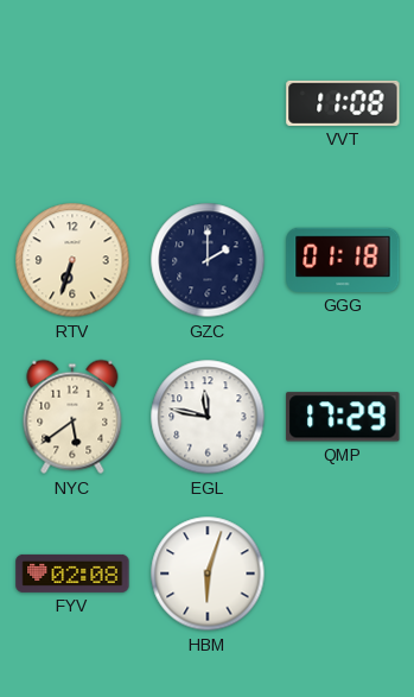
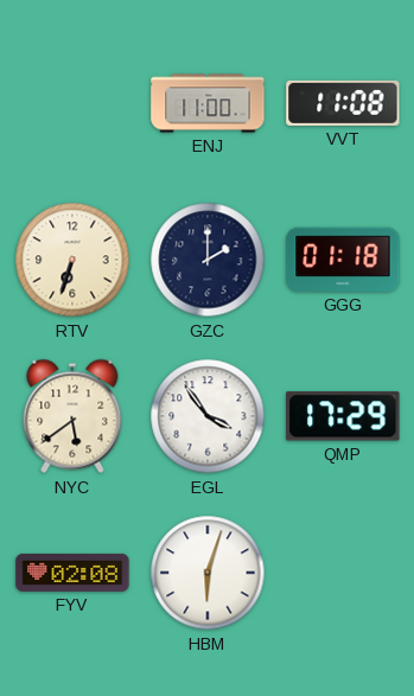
ENJ: none -> 11:00
EGL: 11:47 -> 3:54
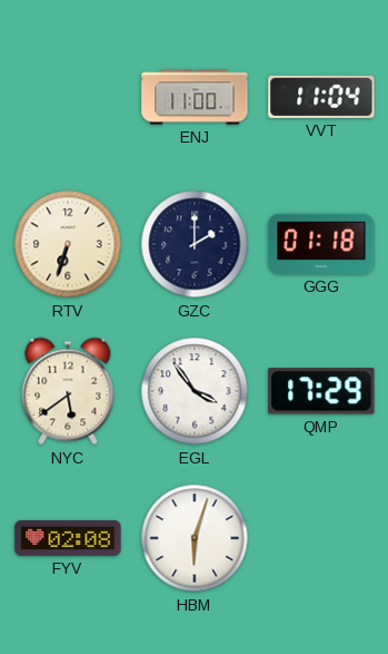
VVT: 11:08 -> 11:04
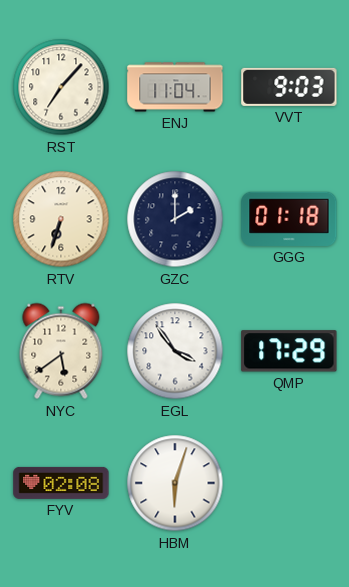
RST: none -> 7:07
ENJ: 11:00 -> 11:04
VVT: 11:04 -> 9:03
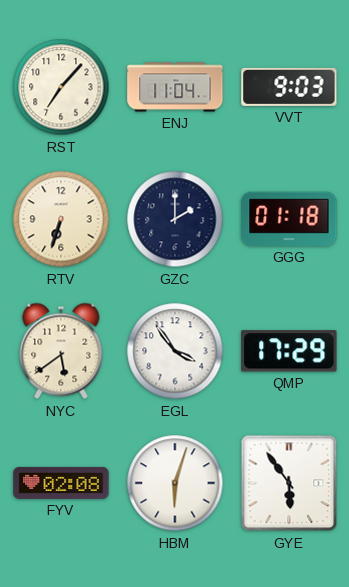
GYE: none -> 5:54
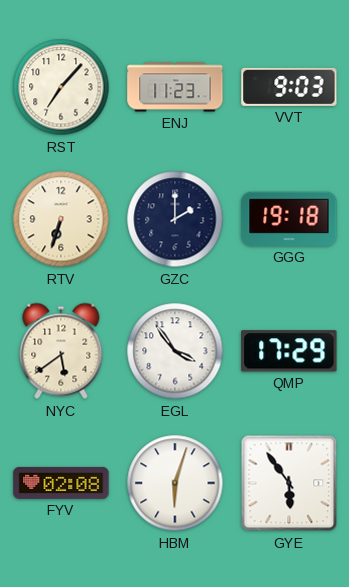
ENJ: 11:04 -> 11:23
GGG: 01:18 -> 19:18
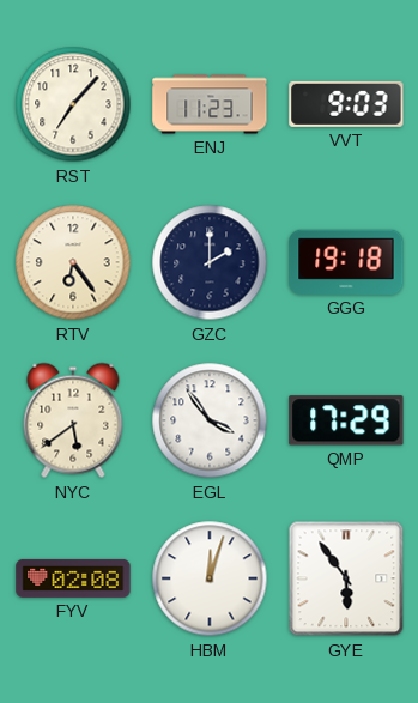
RTV: 6:33 -> 6:24
HBM: 6:03 -> 12:03
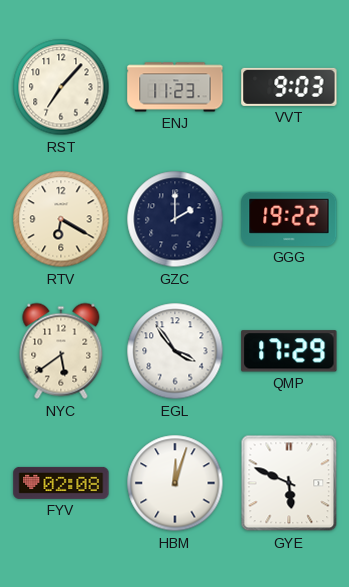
RTV: 6:24 -> 6:20
GGG: 19:18 -> 19:22
GYE: 5:54 -> 5:49
